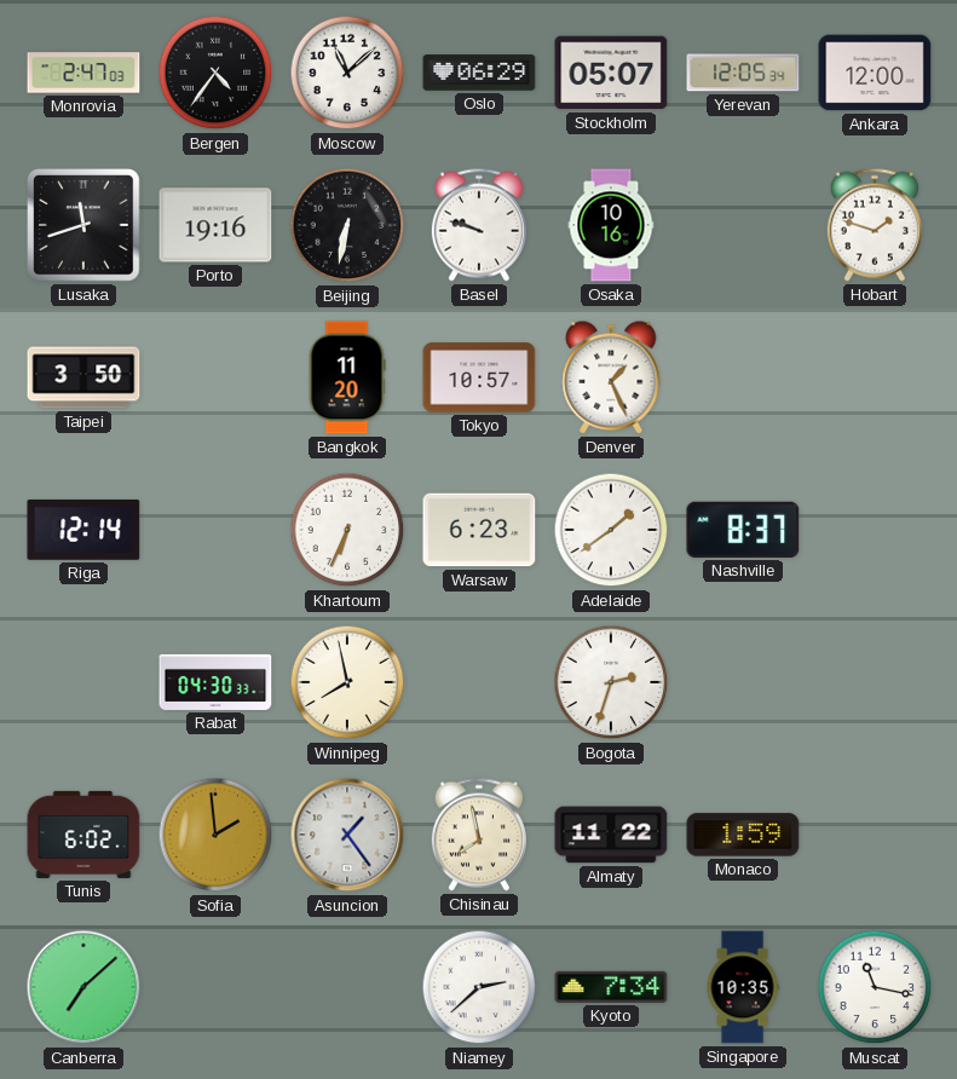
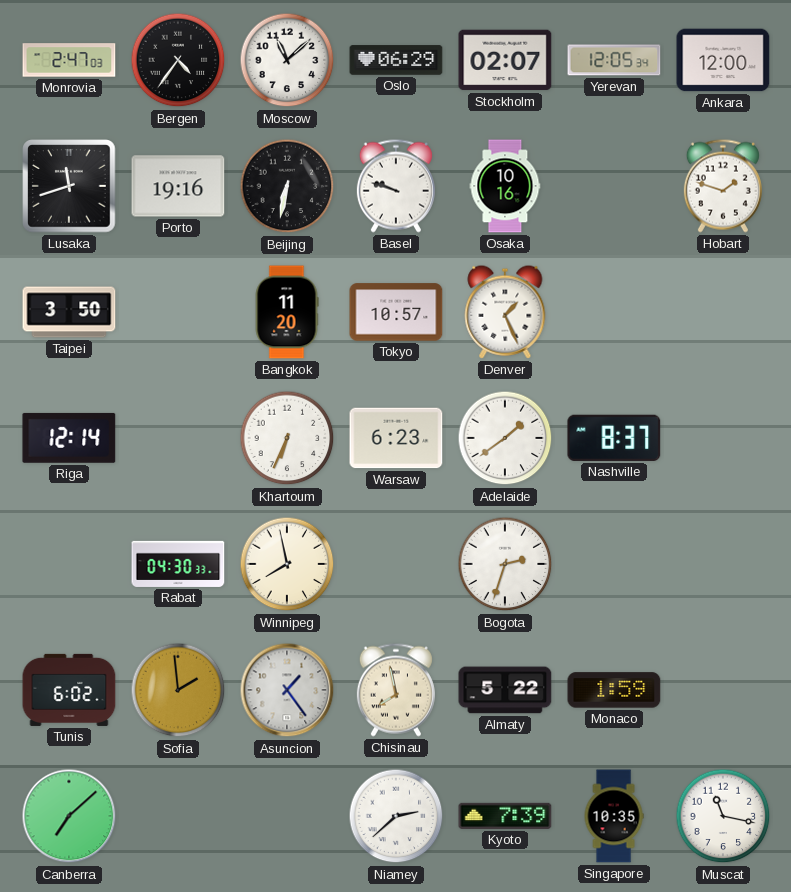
Stockholm: 05:07 -> 02:07
Almaty: 11:22 -> 5:22
Kyoto: 7:34 -> 7:39
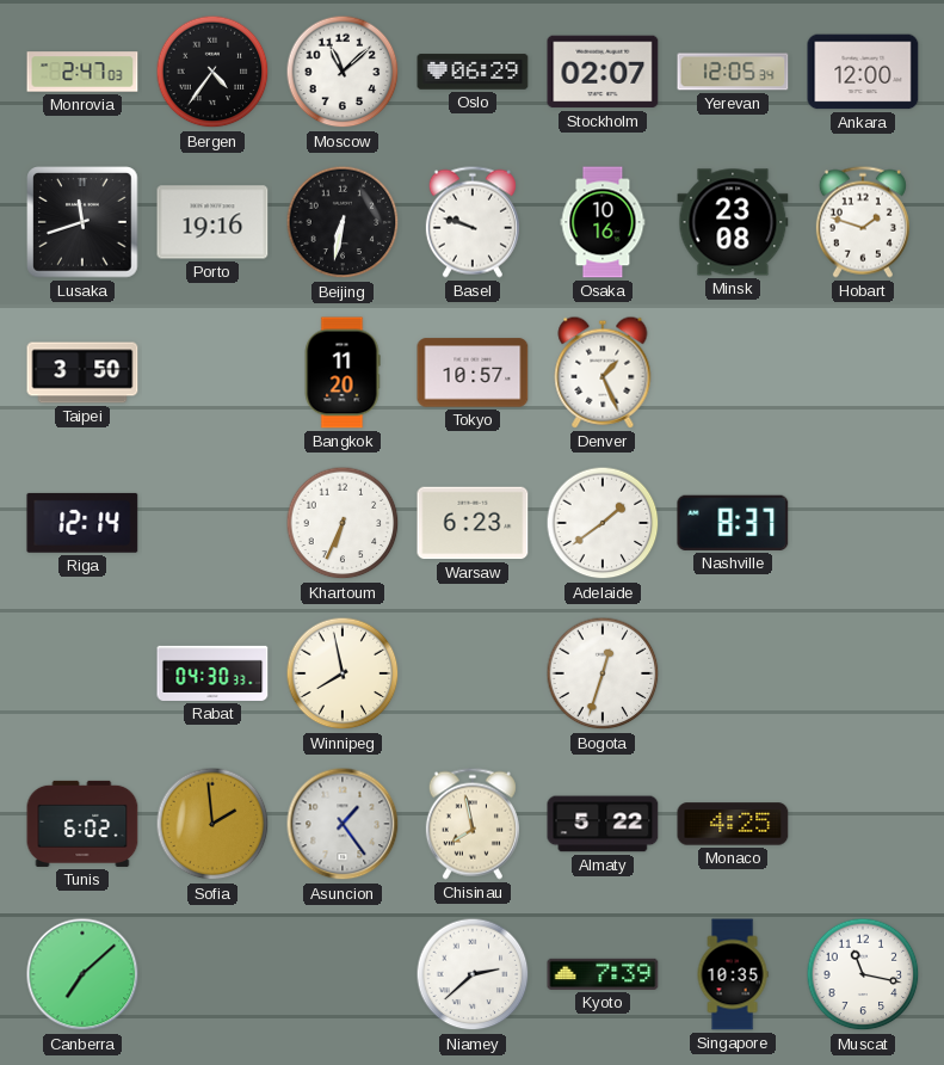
Minsk: none -> 23:08
Bogota: 2:33 -> 12:33
Monaco: 1:59 -> 4:25
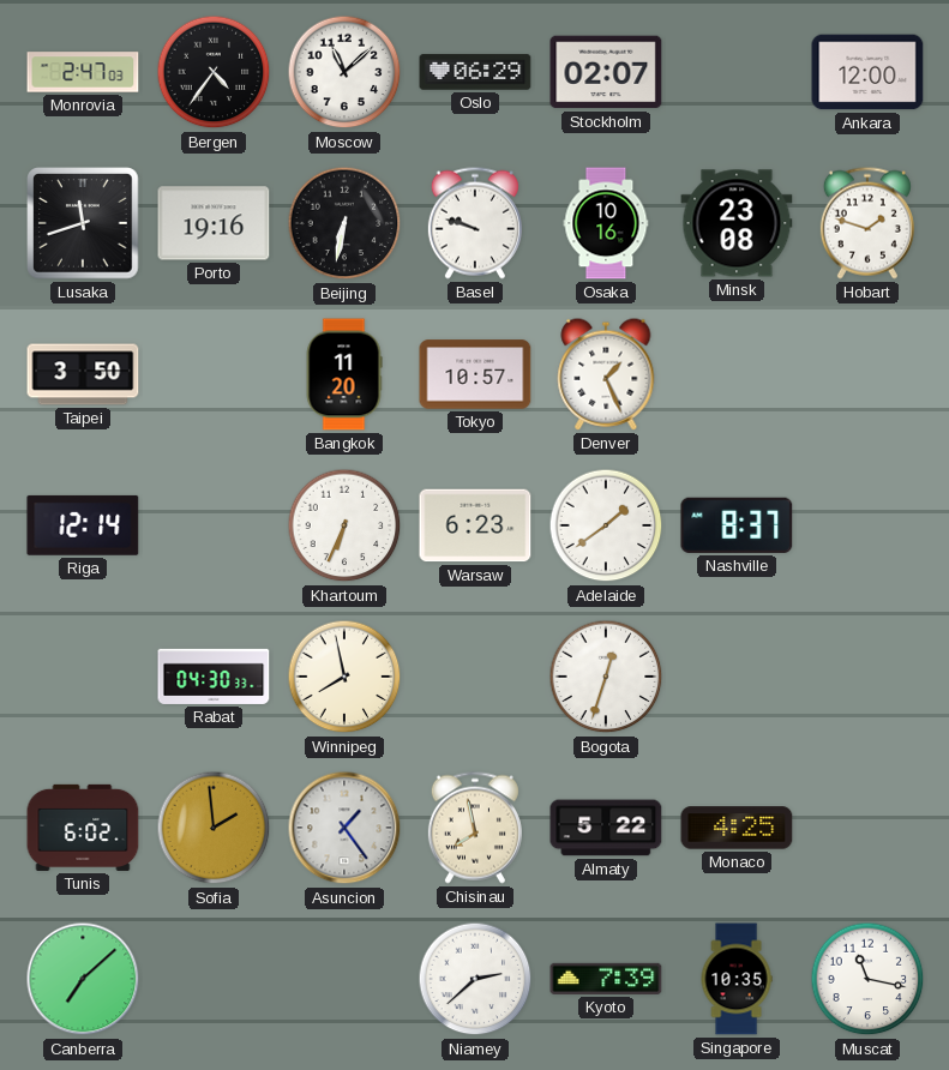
Yerevan: 12:05 -> none
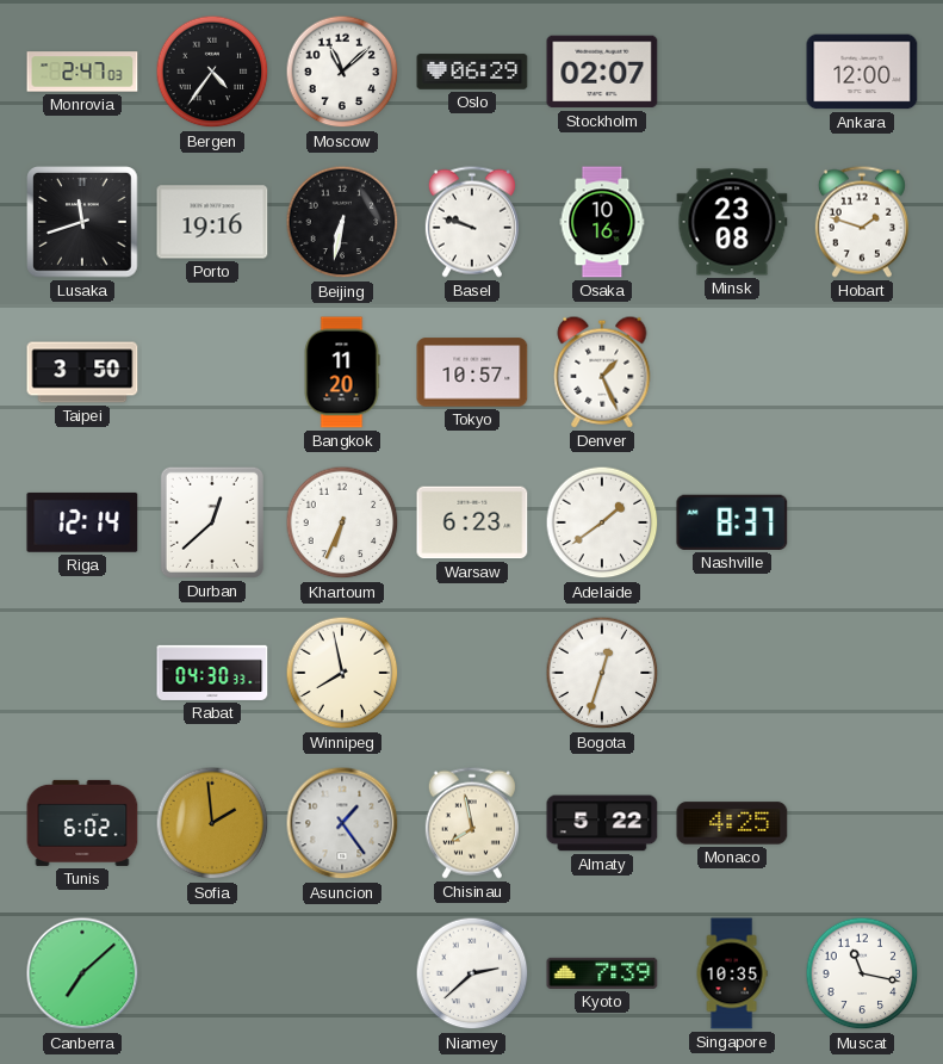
Durban: none -> 12:38
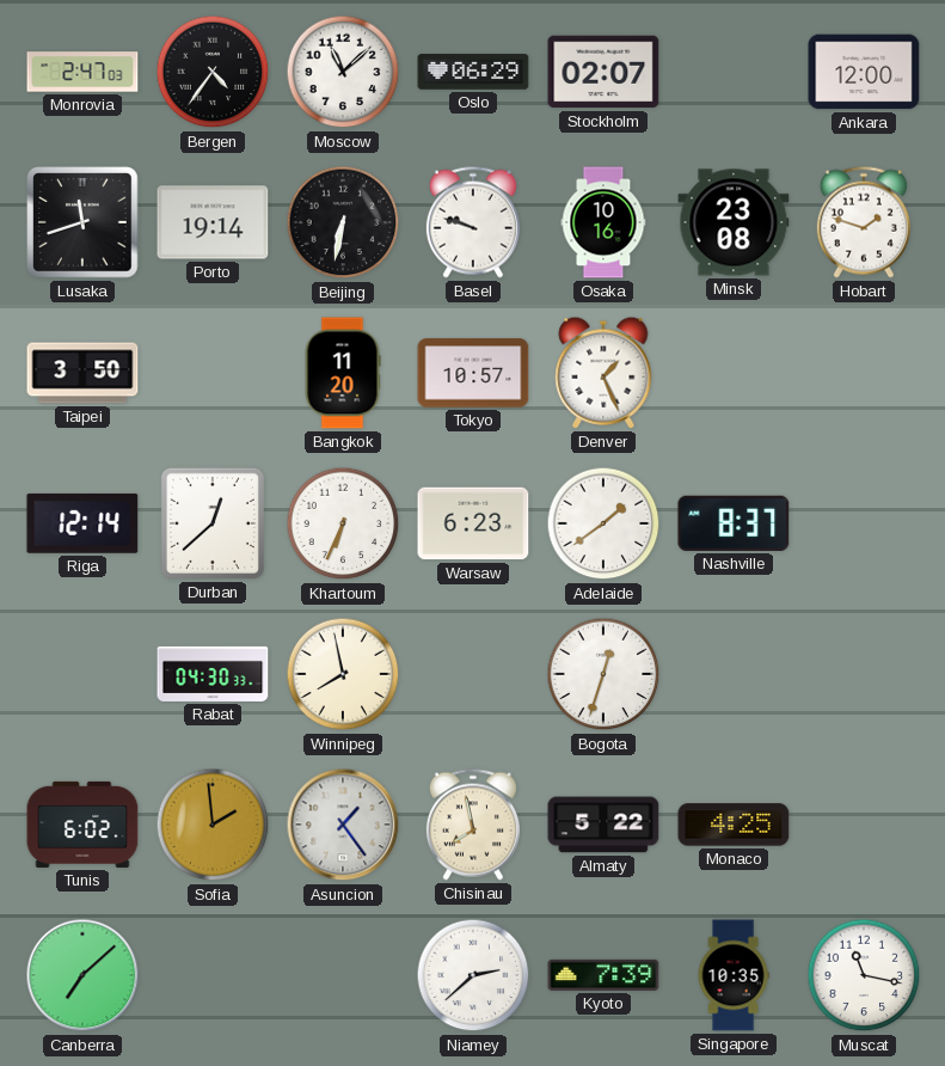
Porto: 19:16 -> 19:14
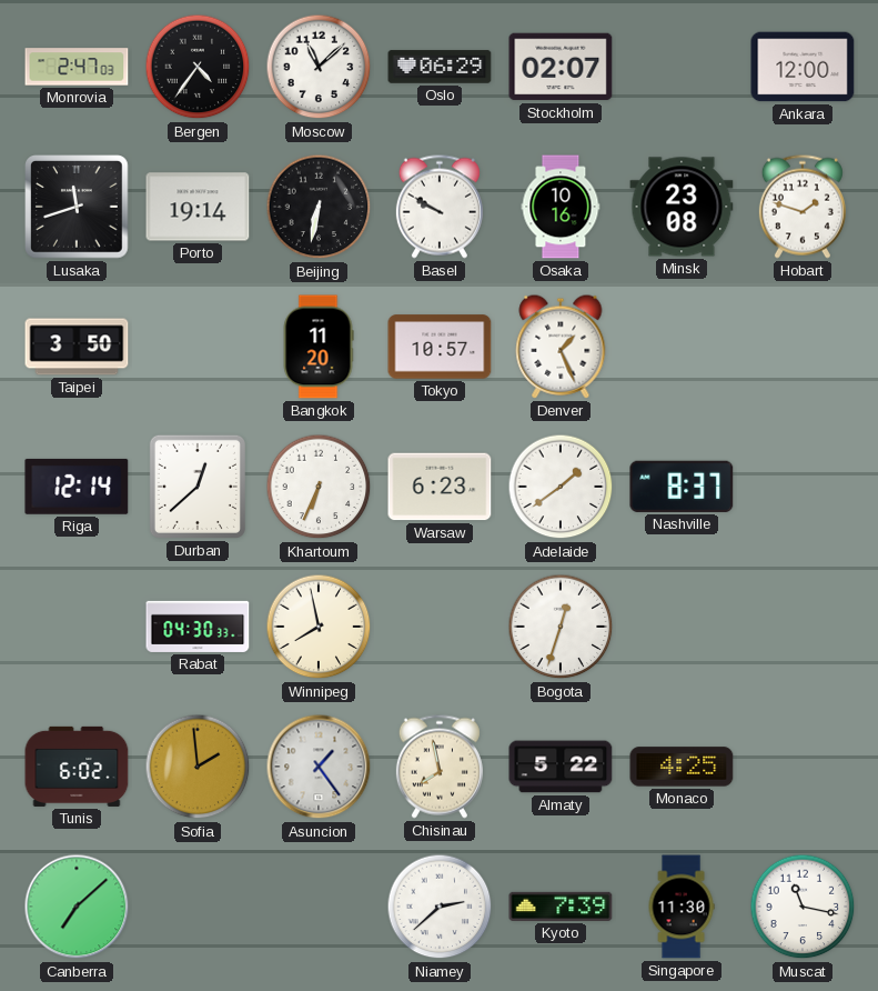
Basel: 9:48 -> 9:50
Singapore: 10:35 -> 11:30
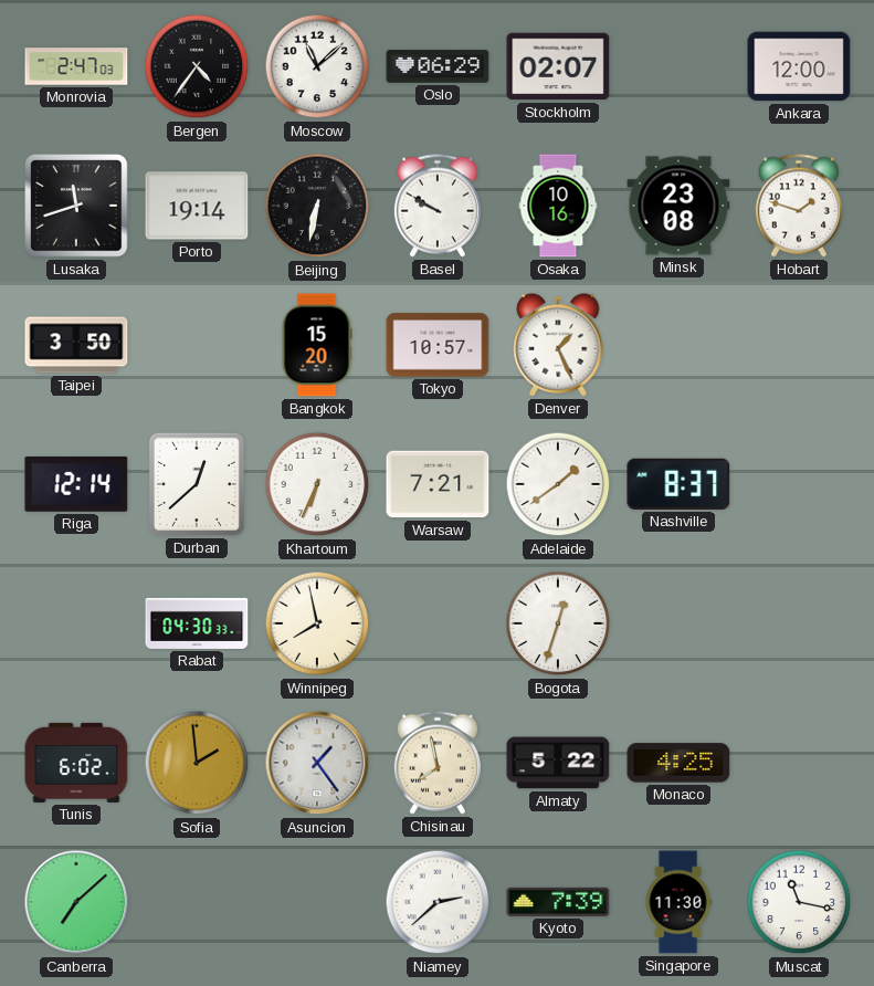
Bangkok: 11:20 -> 15:20
Warsaw: 6:23 -> 7:21
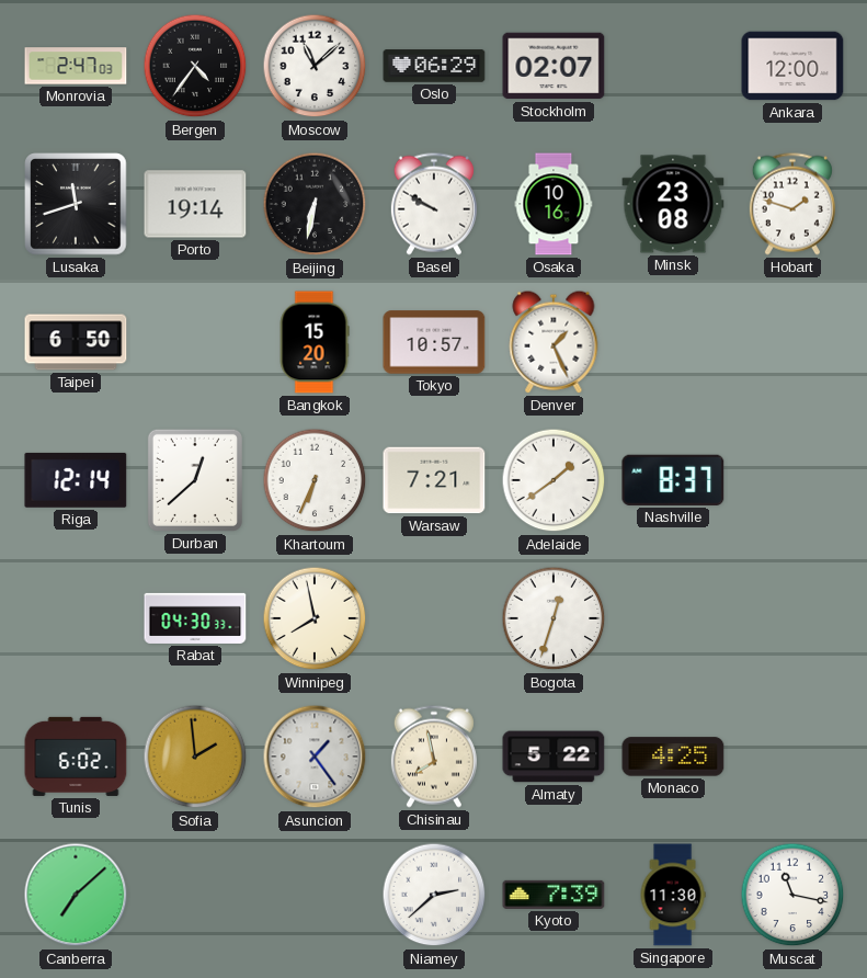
Taipei: 3:50 -> 6:50
